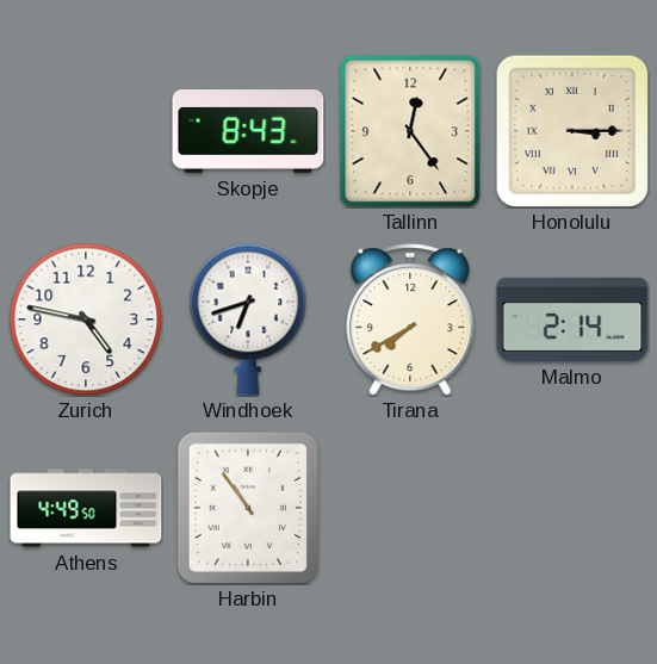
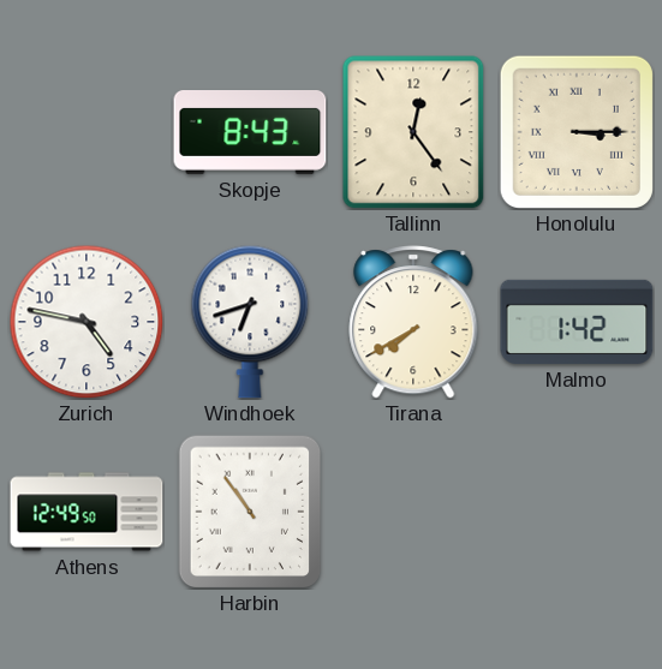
Malmo: 2:14 -> 1:42
Athens: 4:49 -> 12:49
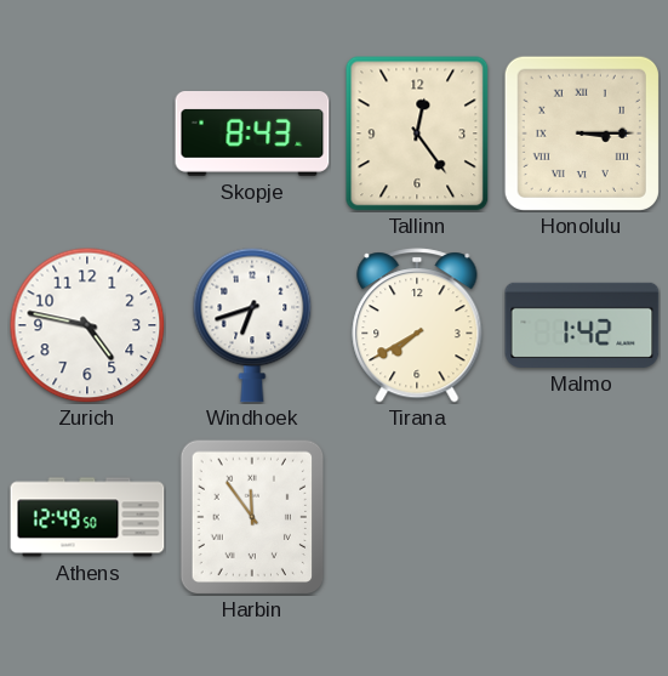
Harbin: 10:54 -> 11:54
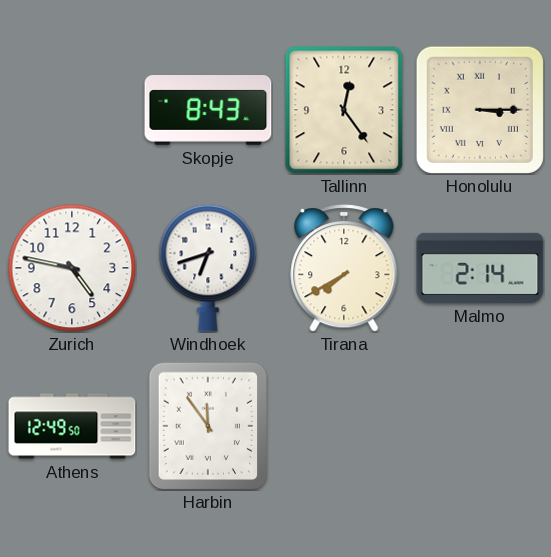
Malmo: 1:42 -> 2:14
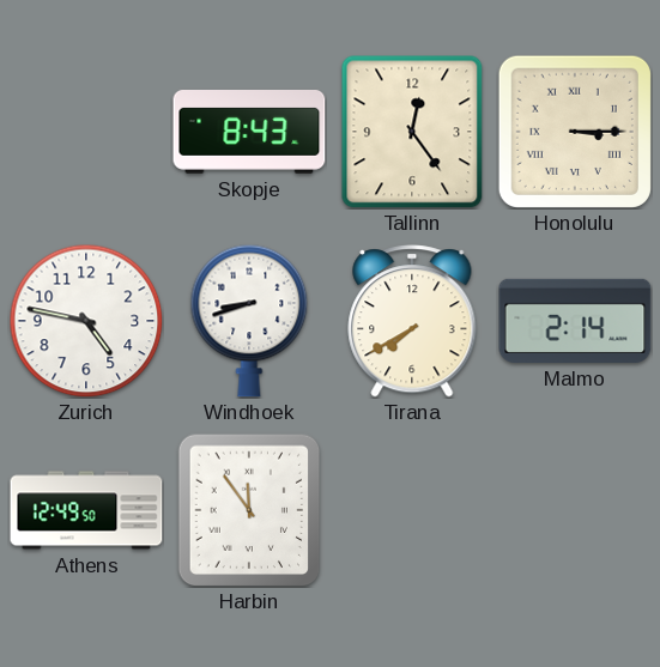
Windhoek: 6:42 -> 8:42
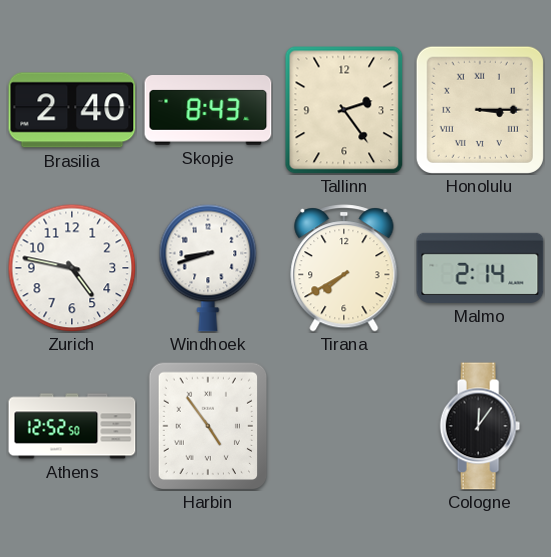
Brasilia: none -> 2:40
Tallinn: 12:24 -> 2:24
Athens: 12:49 -> 12:52
Harbin: 11:54 -> 4:54
Cologne: none -> 12:06
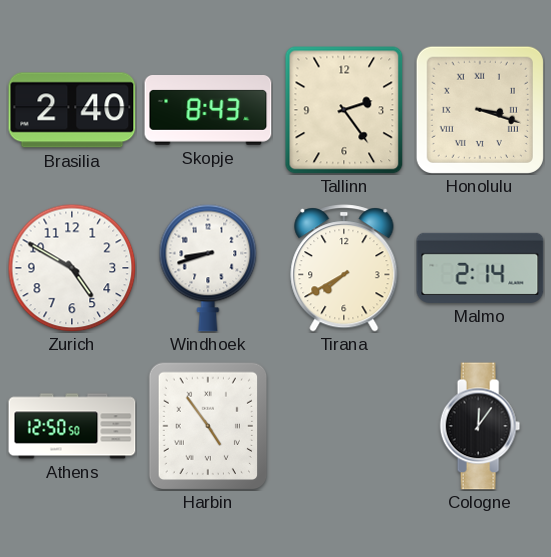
Honolulu: 3:15 -> 3:18
Zurich: 4:47 -> 4:50
Athens: 12:52 -> 12:50
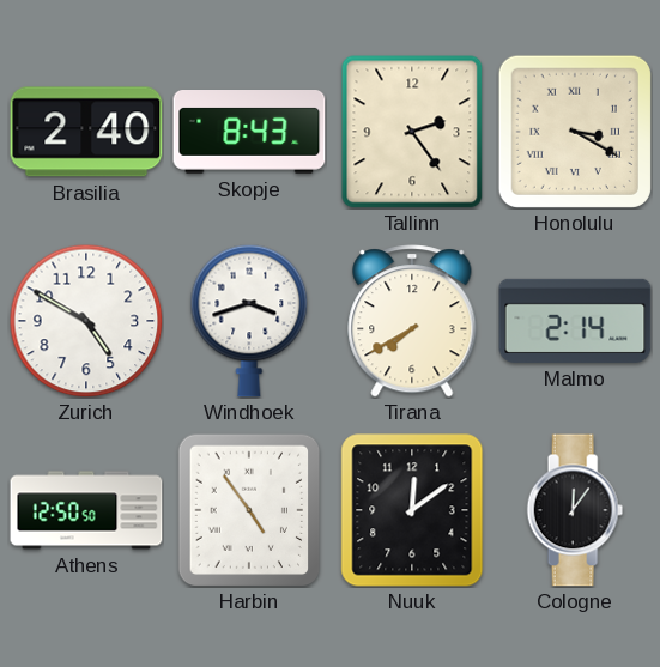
Honolulu: 3:18 -> 3:20
Windhoek: 8:42 -> 3:42
Nuuk: none -> 12:09
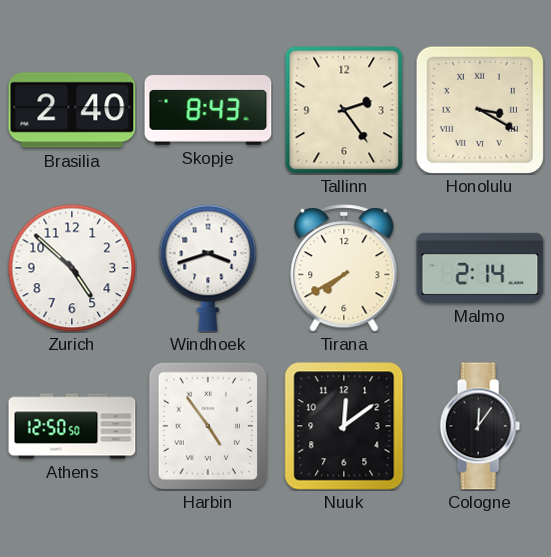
Zurich: 4:50 -> 4:52
